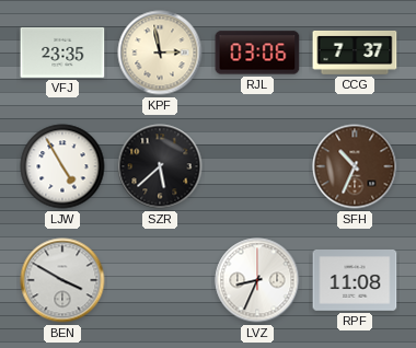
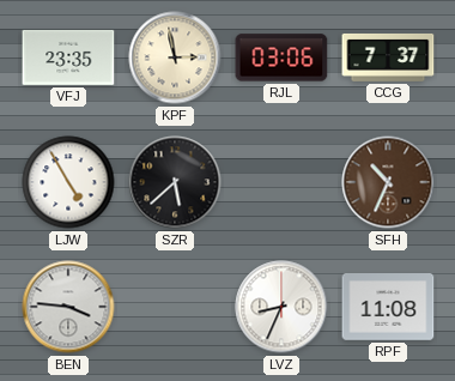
BEN: 3:50 -> 3:46
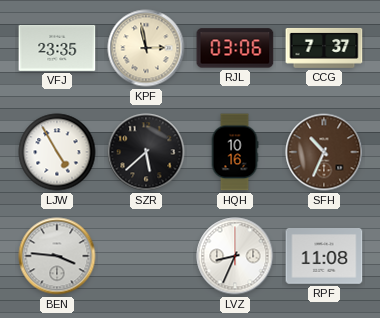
HQH: none -> 10:16
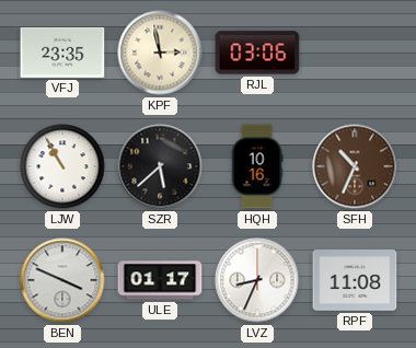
CCG: 7:37 -> none
LJW: 4:55 -> 10:55
BEN: 3:46 -> 3:49
ULE: none -> 01:17
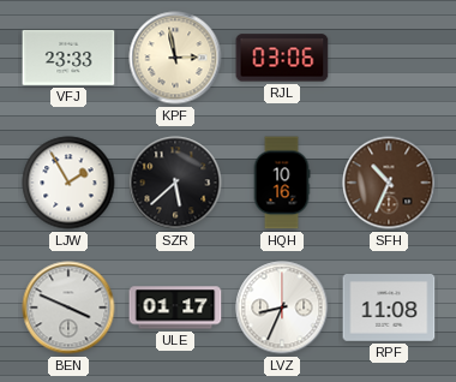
VFJ: 23:35 -> 23:33
LJW: 10:55 -> 1:55
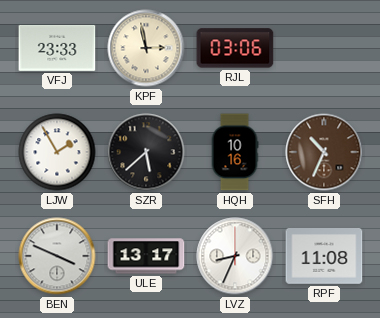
ULE: 01:17 -> 13:17
